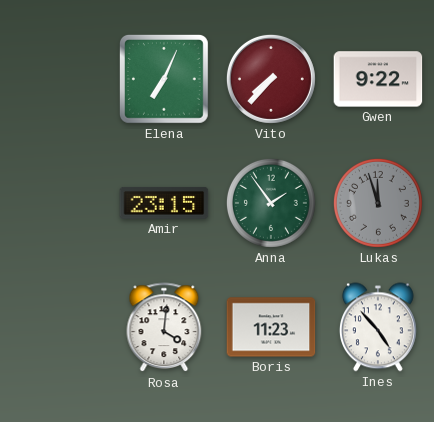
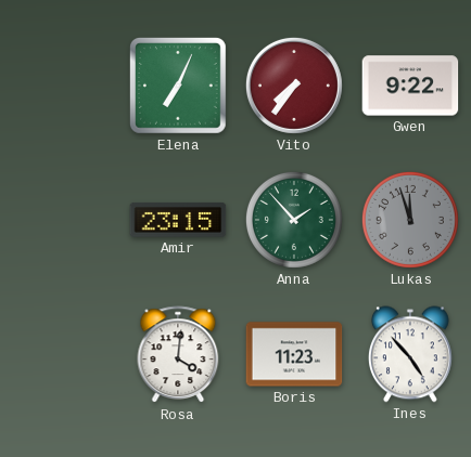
Vito: 7:37 -> 7:36
Anna: 1:54 -> 1:53
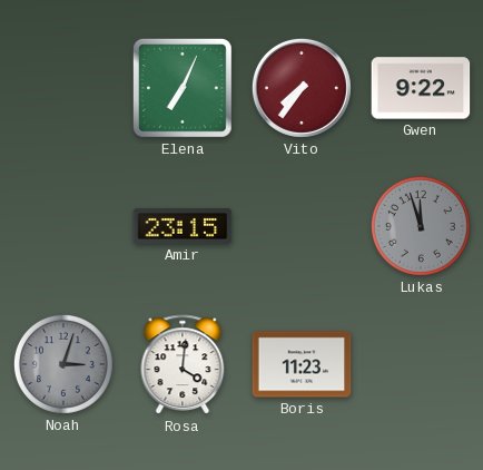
Anna: 1:53 -> none
Noah: none -> 3:03
Ines: 4:53 -> none
